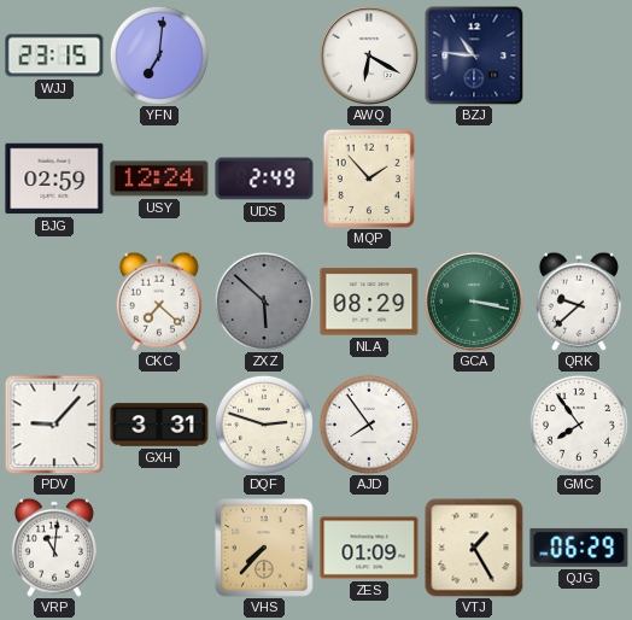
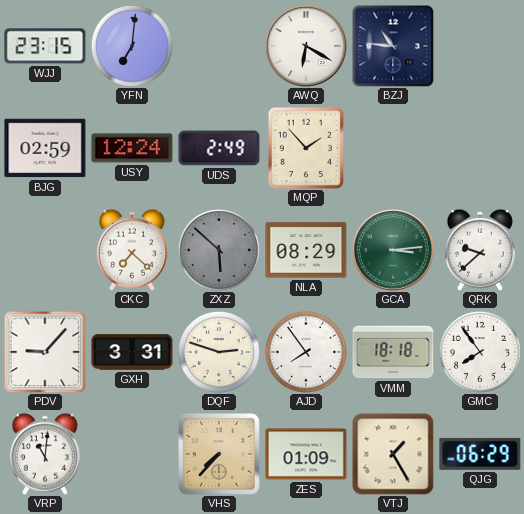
GCA: 3:17 -> 3:14
VMM: none -> 18:18
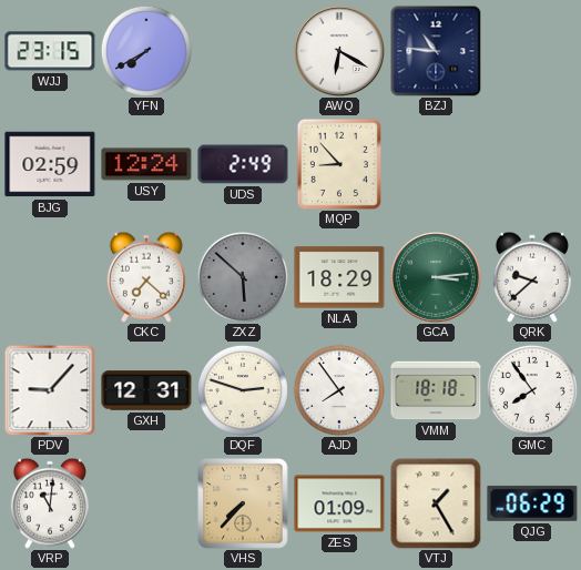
YFN: 7:01 -> 7:40
MQP: 1:53 -> 8:53
NLA: 08:29 -> 18:29
GXH: 3:31 -> 12:31
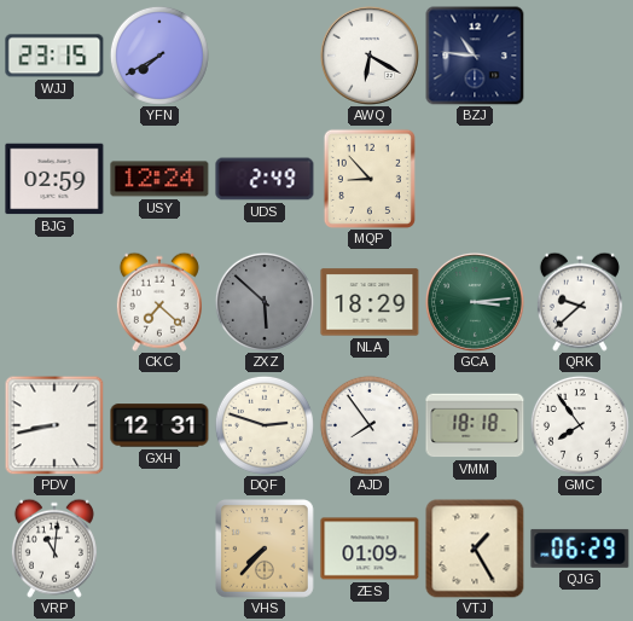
PDV: 9:07 -> 8:43
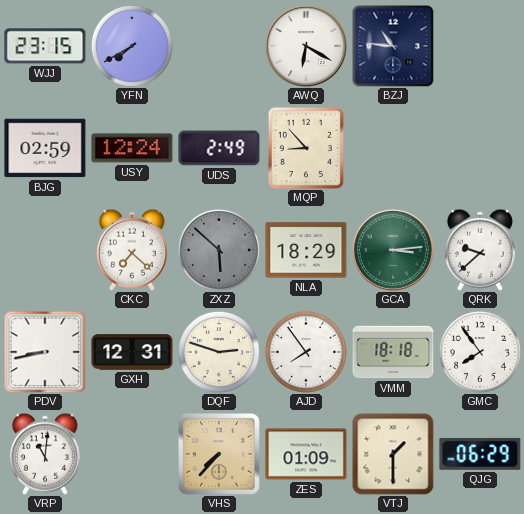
VTJ: 1:25 -> 1:30
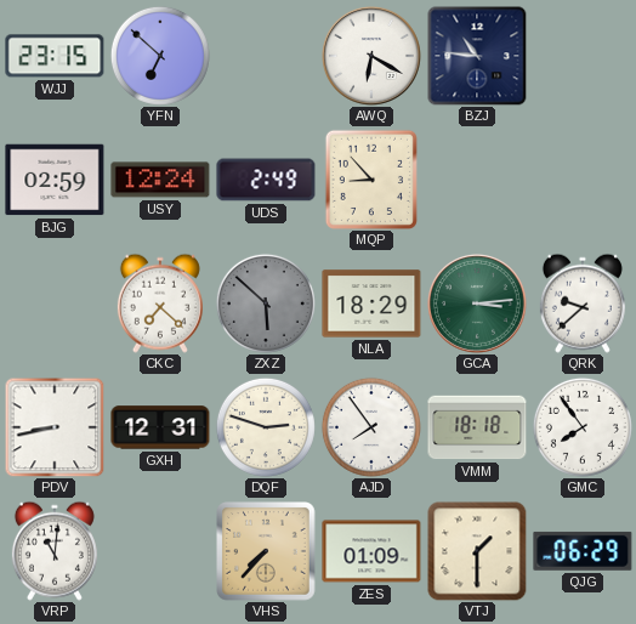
YFN: 7:40 -> 6:52
